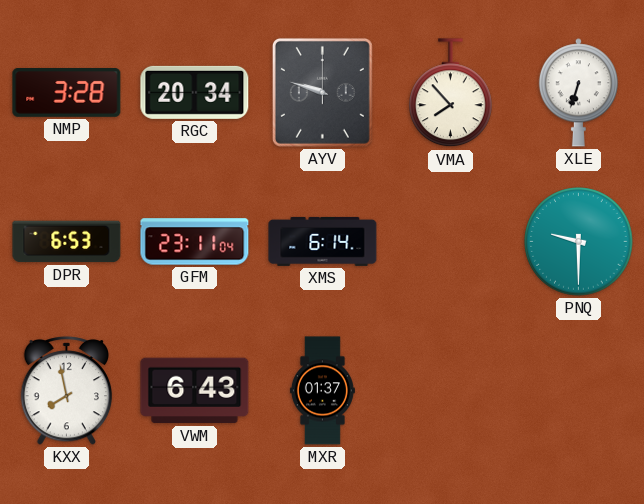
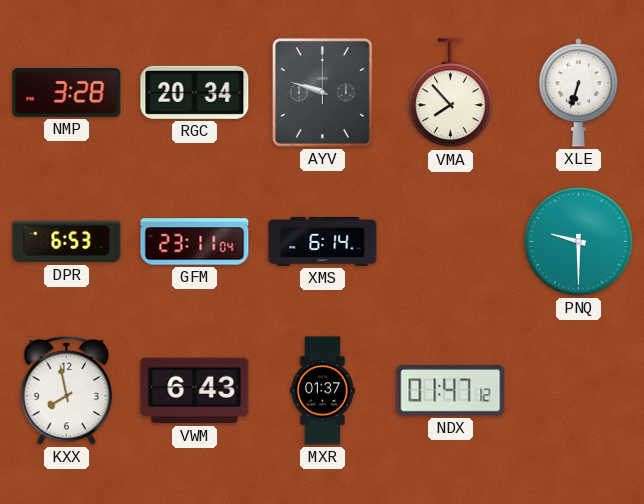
NDX: none -> 01:47
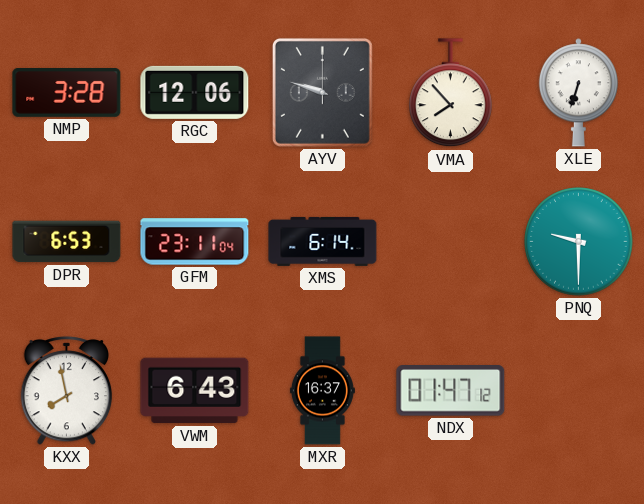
RGC: 20:34 -> 12:06
MXR: 01:37 -> 16:37
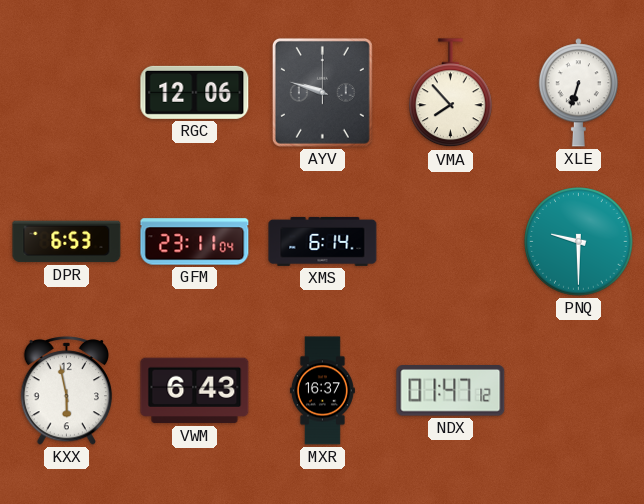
NMP: 3:28 -> none
KXX: 7:58 -> 5:58
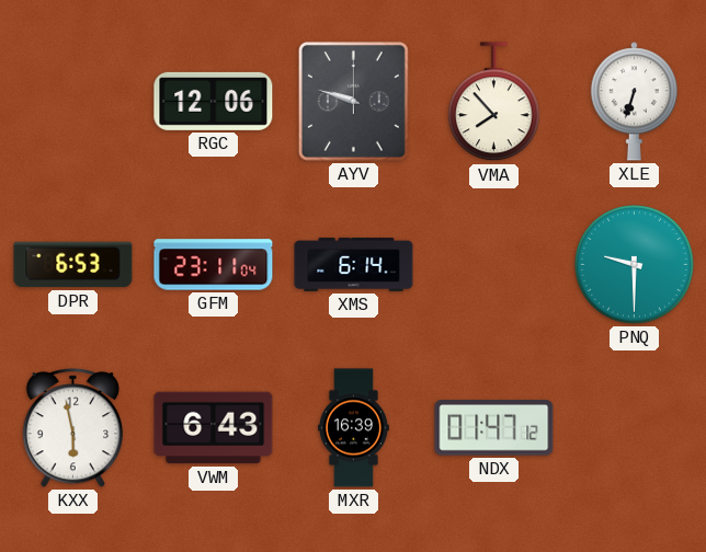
MXR: 16:37 -> 16:39
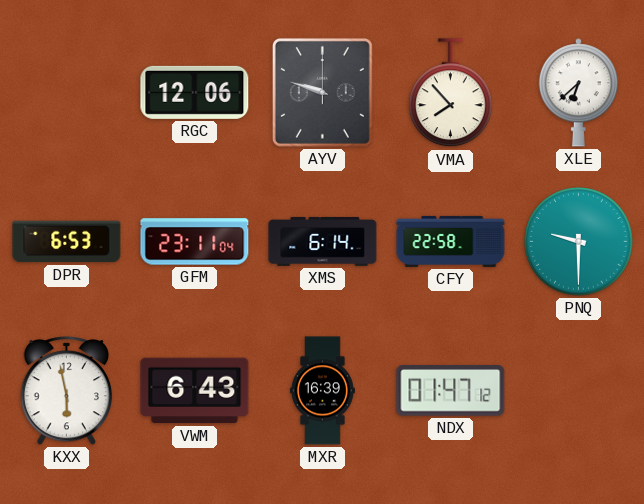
XLE: 6:33 -> 6:38
CFY: none -> 22:58
